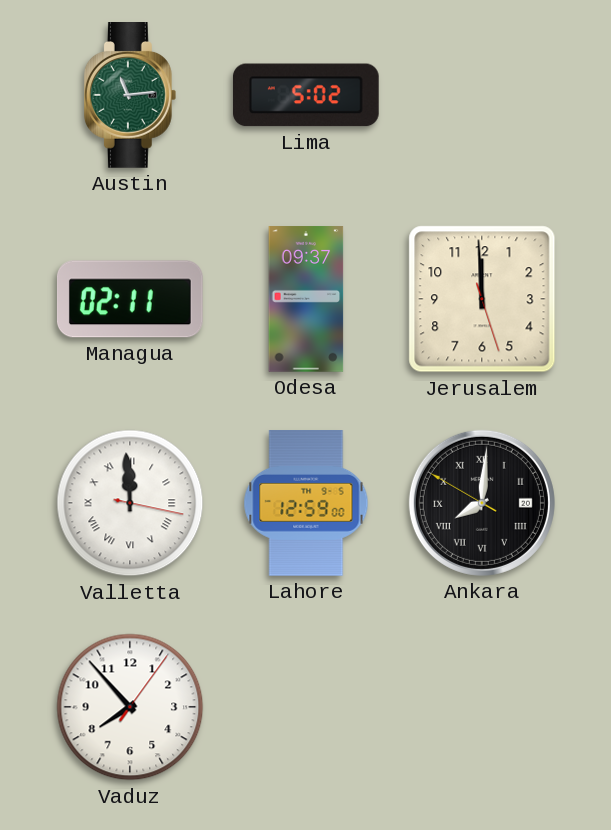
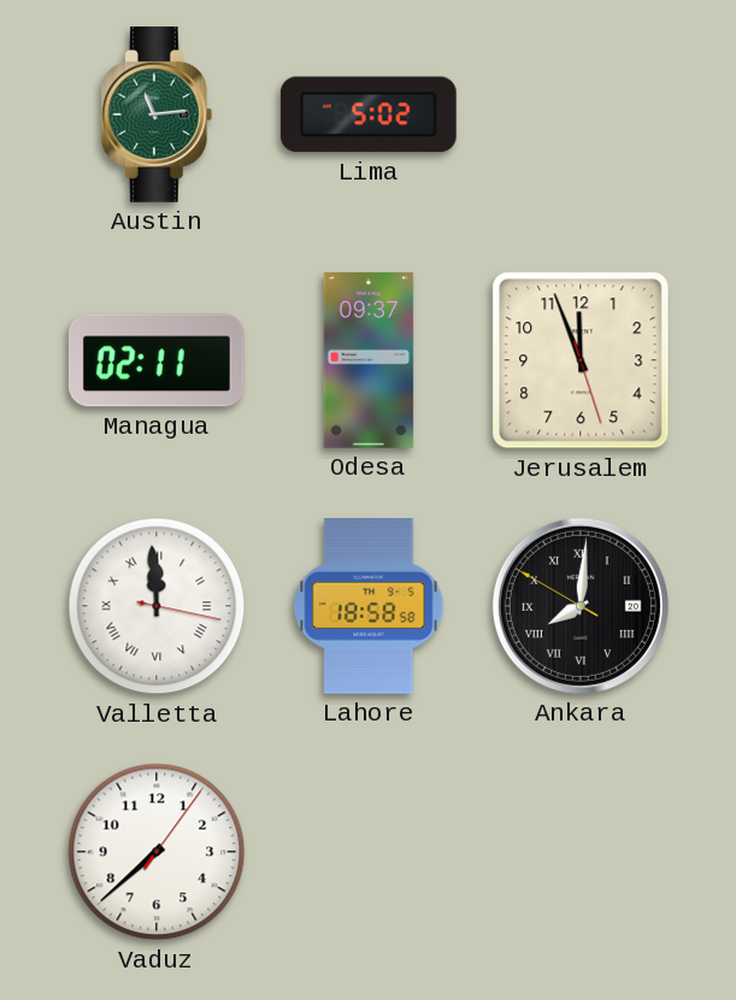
Jerusalem: 11:59 -> 11:56
Lahore: 12:59 -> 18:58
Vaduz: 7:53 -> 7:38
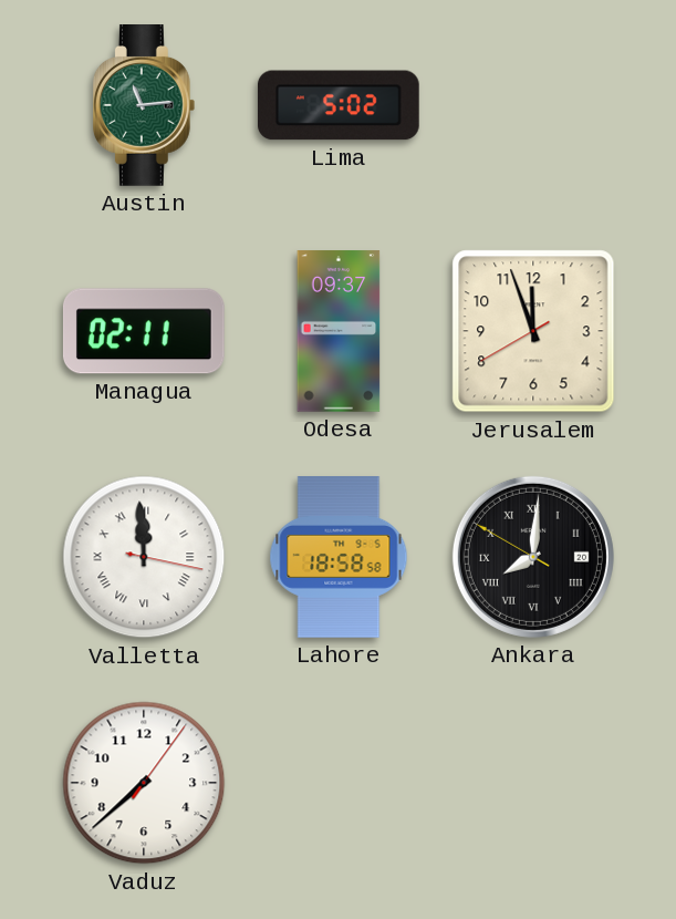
Jerusalem: 11:56:27 -> 11:56:40
